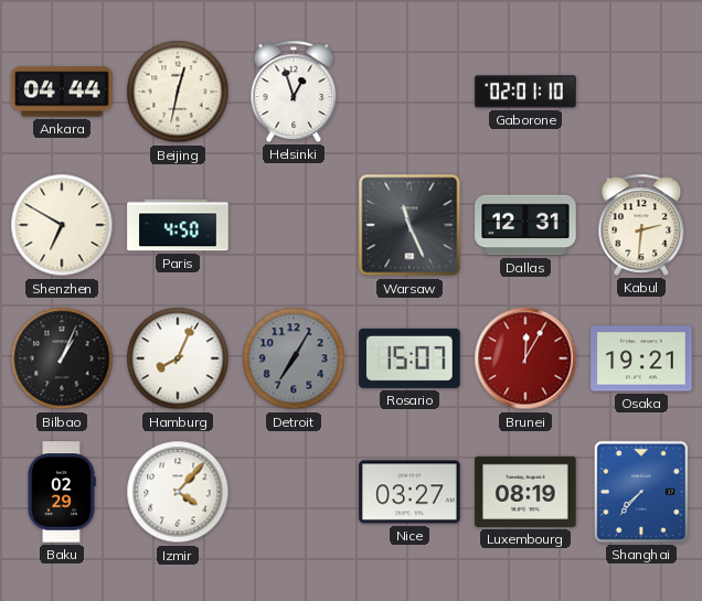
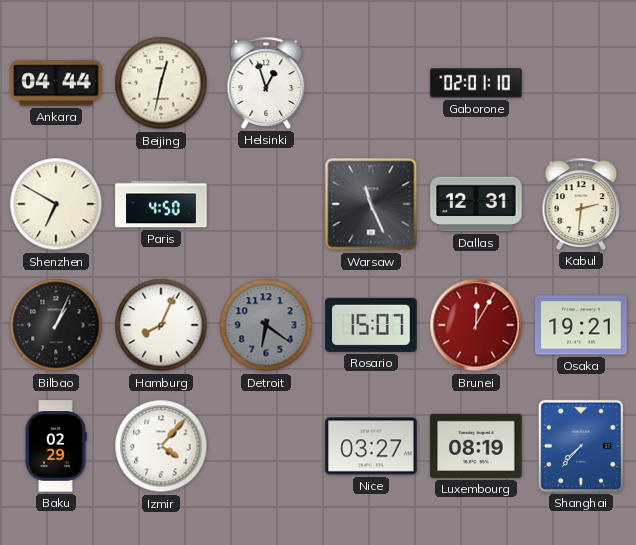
Detroit: 7:05 -> 6:21
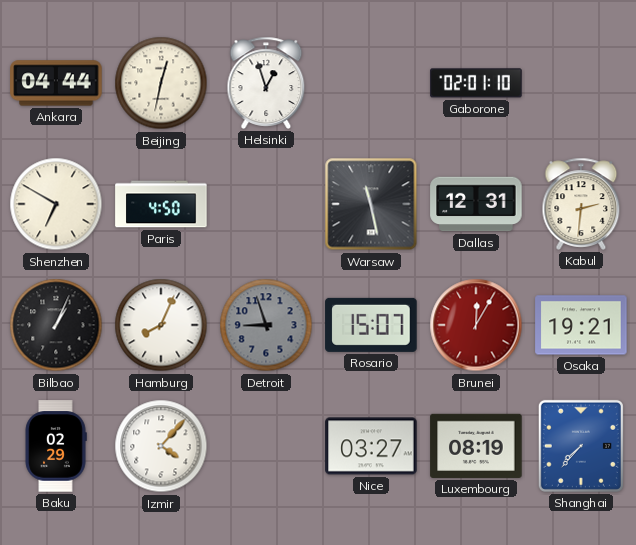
Warsaw: 11:26 -> 11:28
Detroit: 6:21 -> 8:57
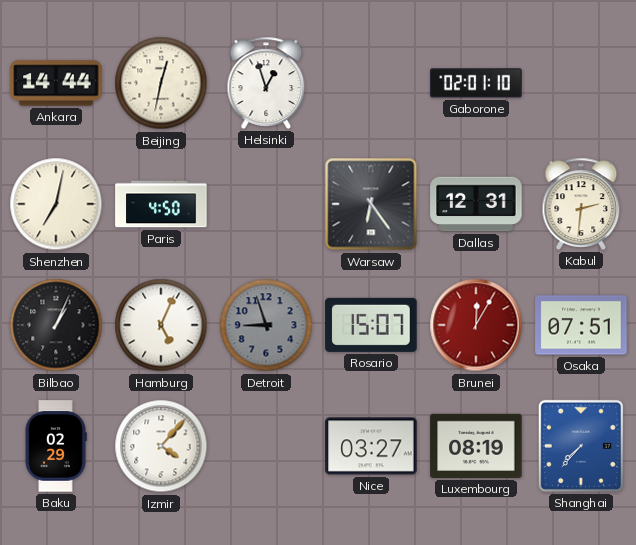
Ankara: 04:44 -> 14:44
Shenzhen: 6:50 -> 7:02
Warsaw: 11:28 -> 6:24
Hamburg: 8:04 -> 5:04
Osaka: 19:21 -> 07:51
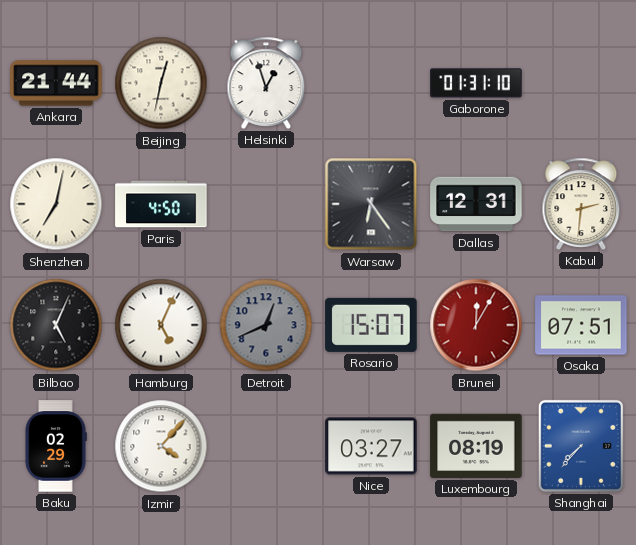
Ankara: 14:44 -> 21:44
Gaborone: 02:01 -> 01:31
Bilbao: 1:04 -> 5:04
Detroit: 8:57 -> 12:41
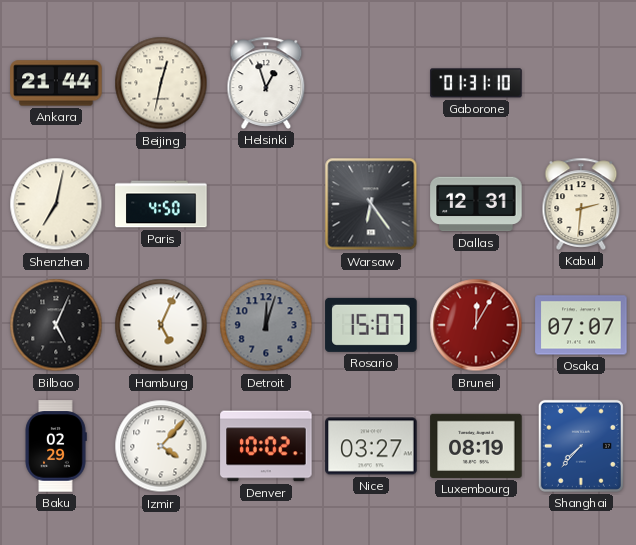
Detroit: 12:41 -> 12:03
Osaka: 07:51 -> 07:07
Denver: none -> 10:02
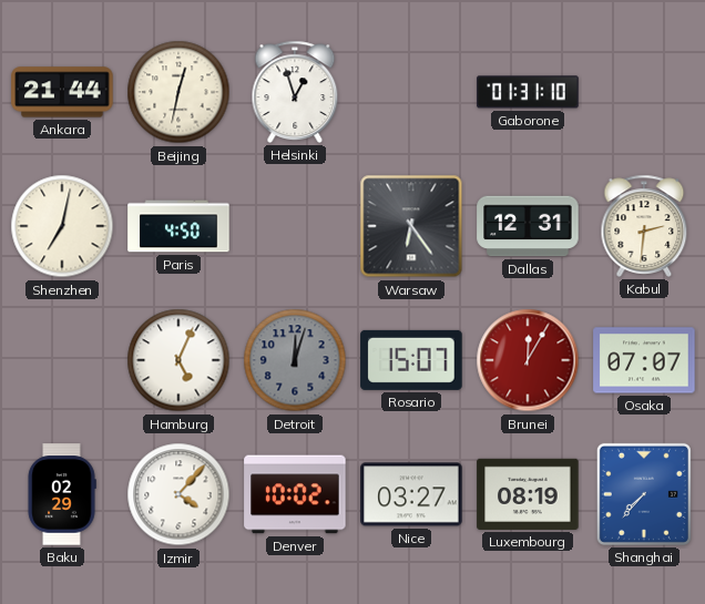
Bilbao: 5:04 -> none
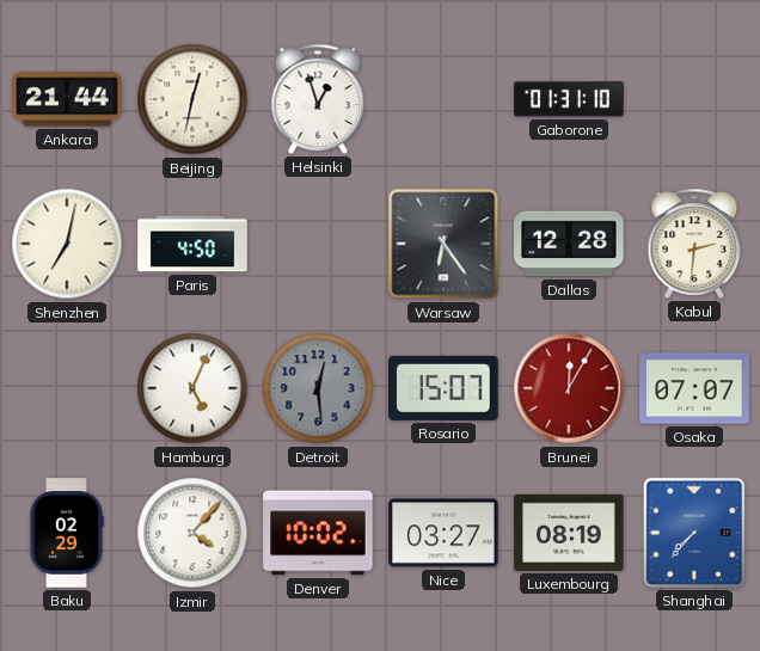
Dallas: 12:31 -> 12:28
Detroit: 12:03 -> 12:29
